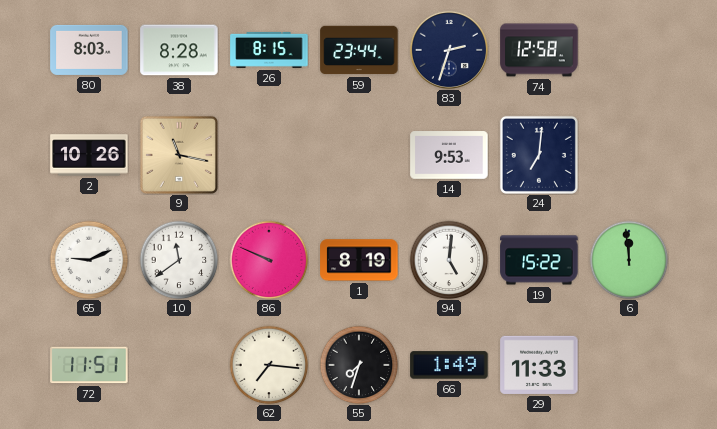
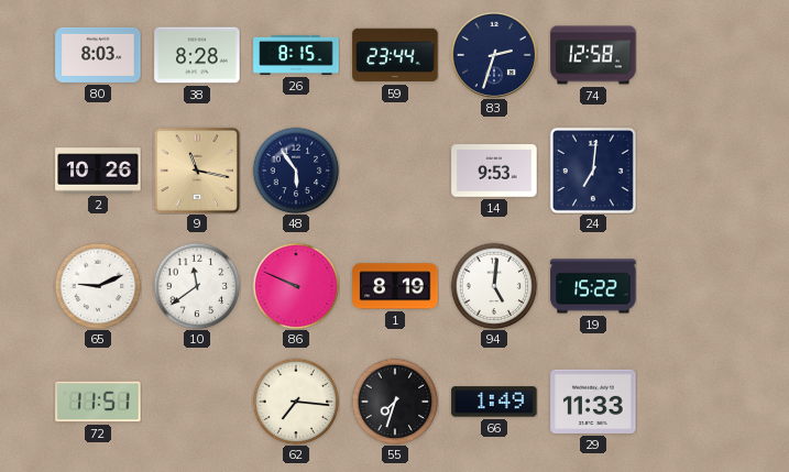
48: none -> 5:54
6: 11:59 -> none
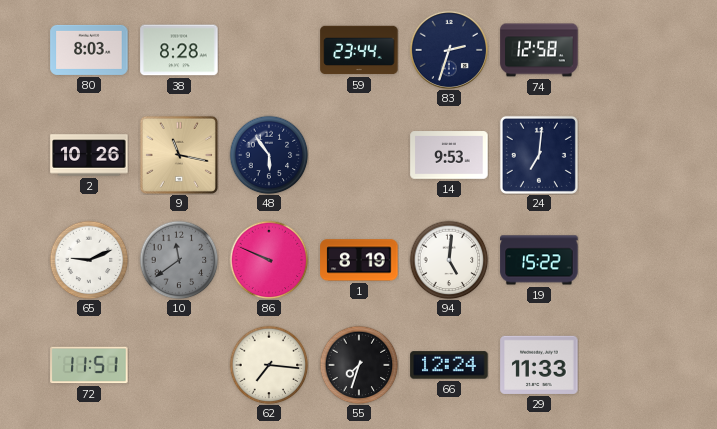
26: 8:15 -> none
10 dial: white -> grey
66: 1:49 -> 12:24
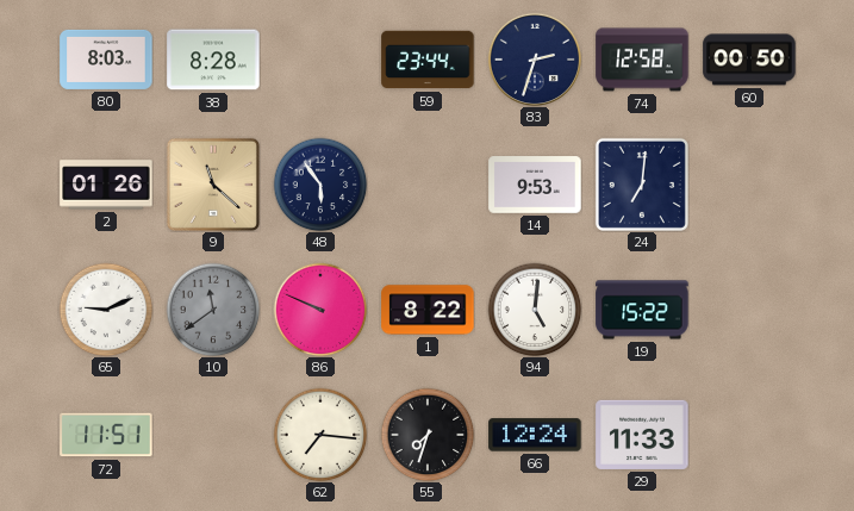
60: none -> 00:50
2: 10:26 -> 01:26
9: 11:17 -> 11:22
1: 8:19 -> 8:22
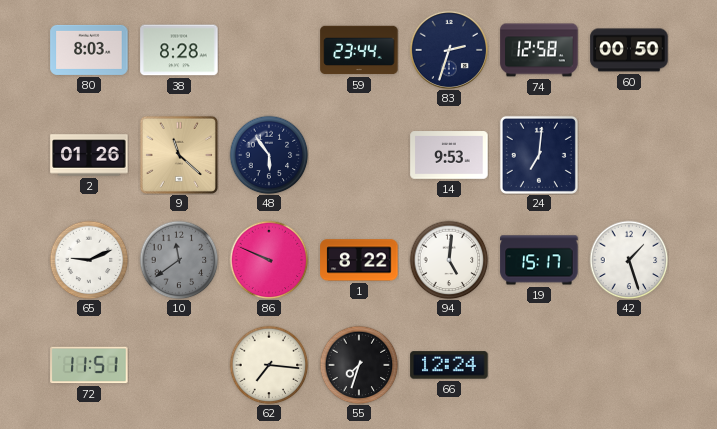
19: 15:22 -> 15:17
42: none -> 1:27
29: 11:33 -> none
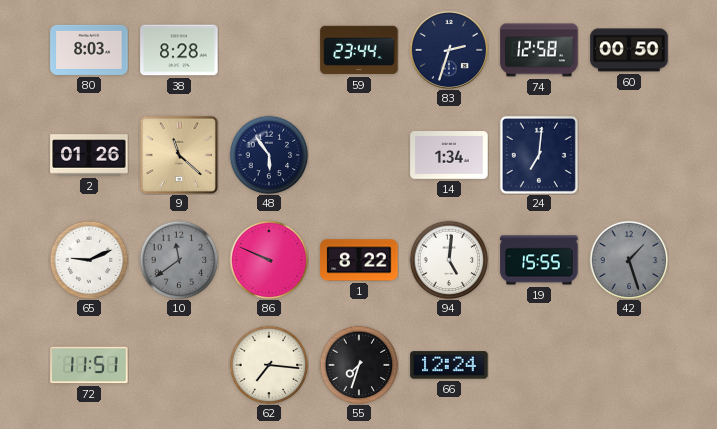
14: 9:53 -> 1:34
19: 15:17 -> 15:55
42 dial: white -> grey
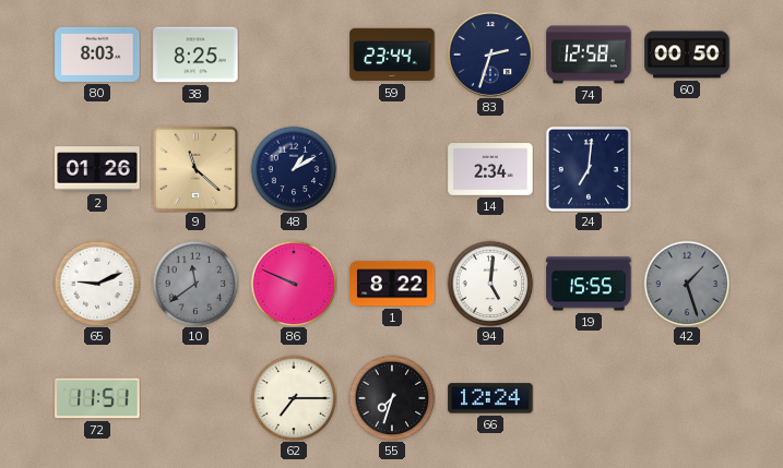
38: 8:28 -> 8:25
48: 5:54 -> 1:10
14: 1:34 -> 2:34
62: 7:16 -> 7:15
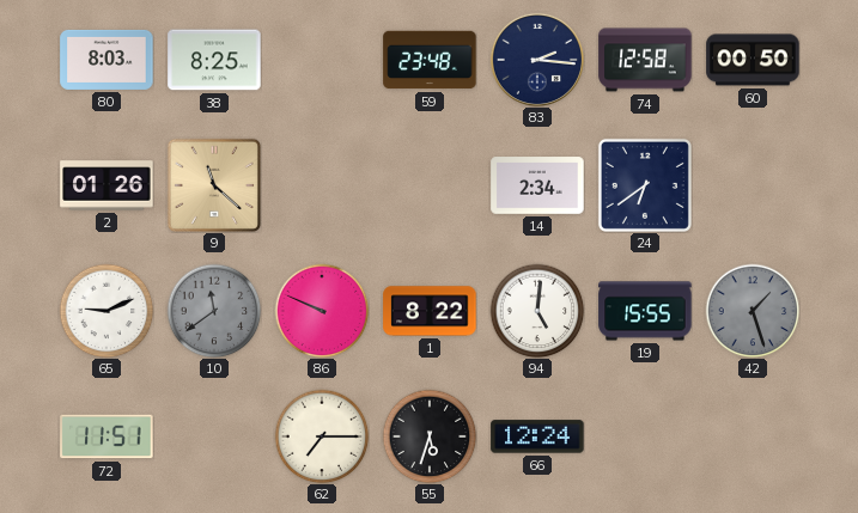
59: 23:44 -> 23:48
83: 2:33 -> 2:16
48: 1:10 -> none
24: 7:01 -> 6:39
55: 7:33 -> 5:33
